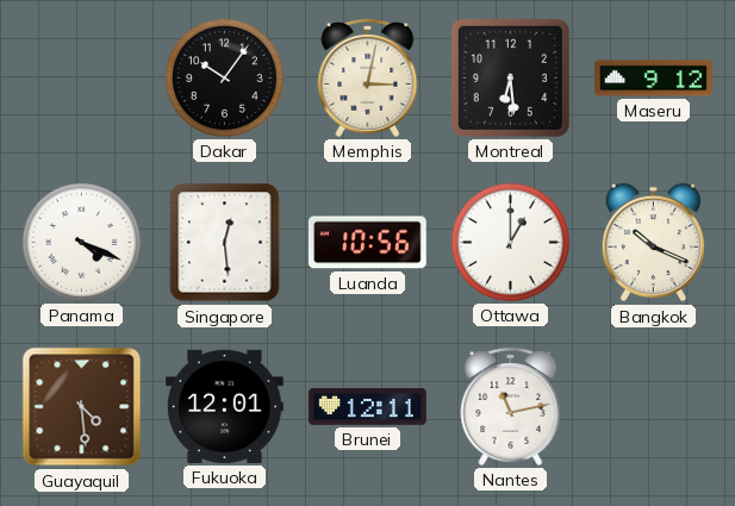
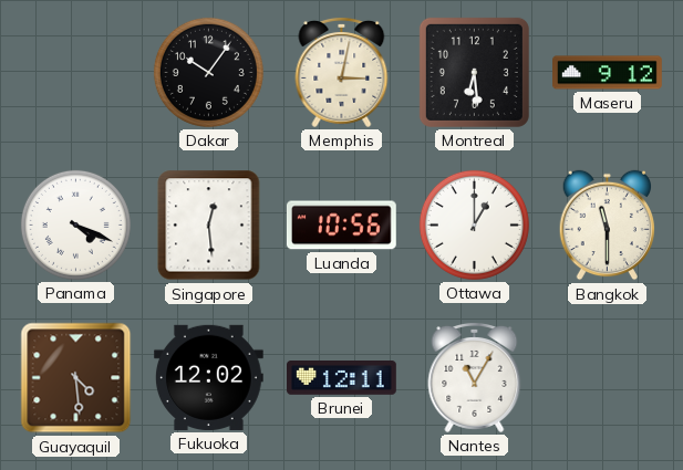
Bangkok: 10:19 -> 11:30
Fukuoka: 12:01 -> 12:02
Nantes: 11:13 -> 11:05
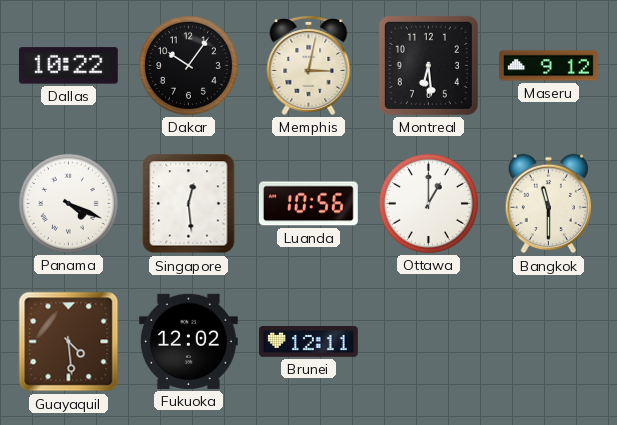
Dallas: none -> 10:22
Nantes: 11:05 -> none
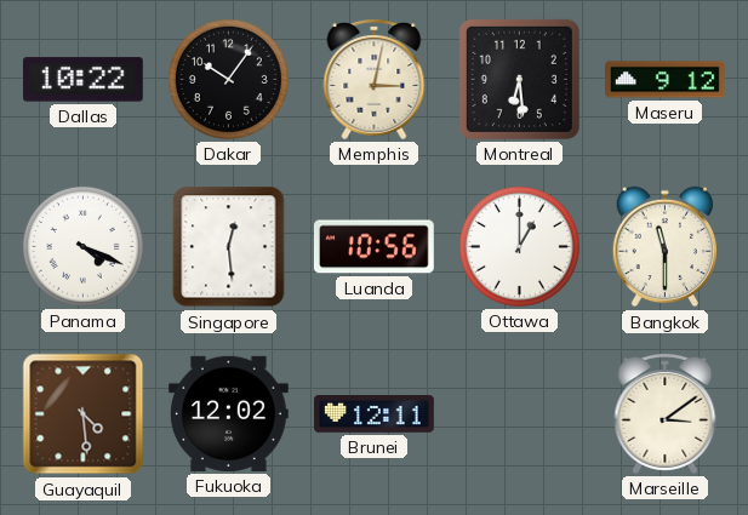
Marseille: none -> 3:09
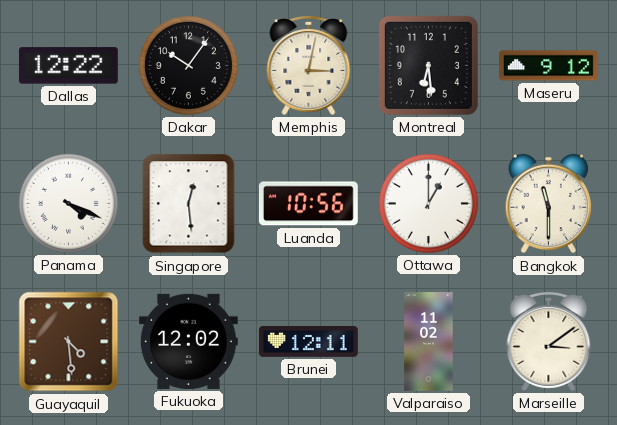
Dallas: 10:22 -> 12:22
Valparaiso: none -> 11:02
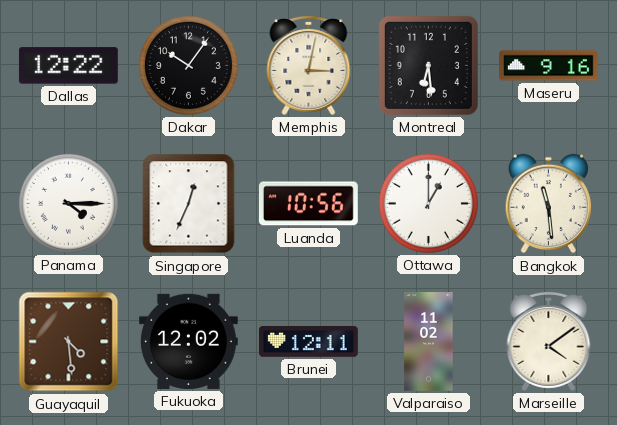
Maseru: 9:12 -> 9:16
Panama: 4:19 -> 4:15
Singapore: 12:29 -> 12:34
Bangkok: 11:30 -> 11:29
Marseille: 3:09 -> 4:09
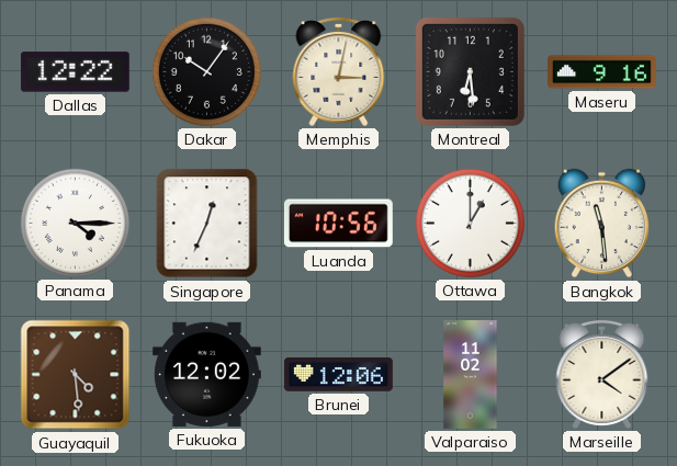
Brunei: 12:11 -> 12:06
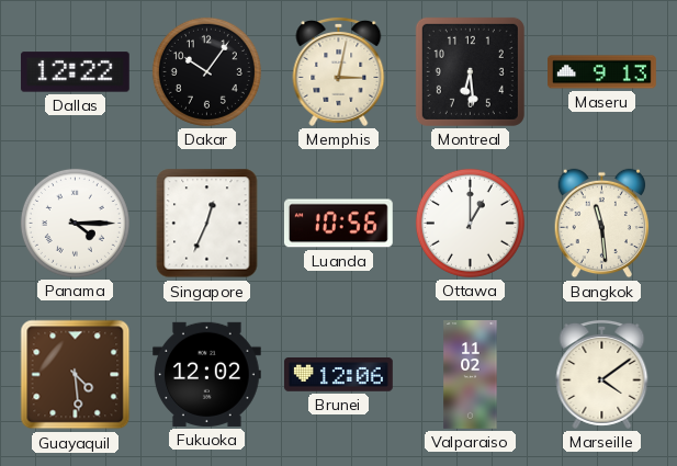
Maseru: 9:16 -> 9:13
